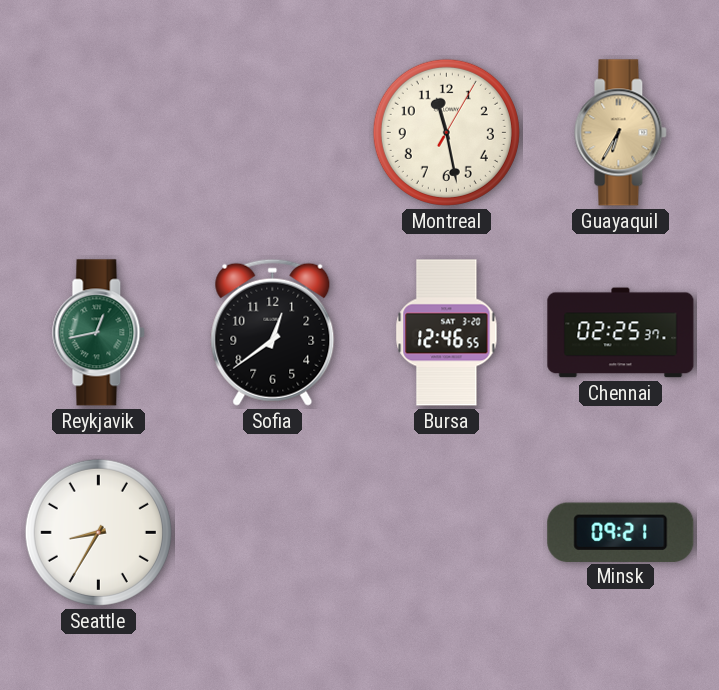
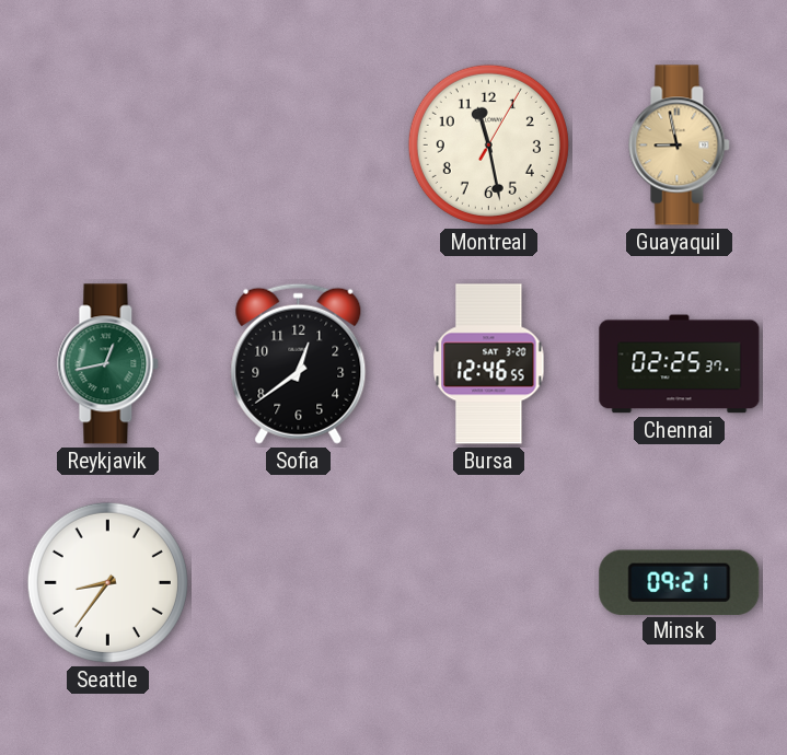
Guayaquil: 6:35 -> 8:58
Seattle: 8:35 -> 8:36
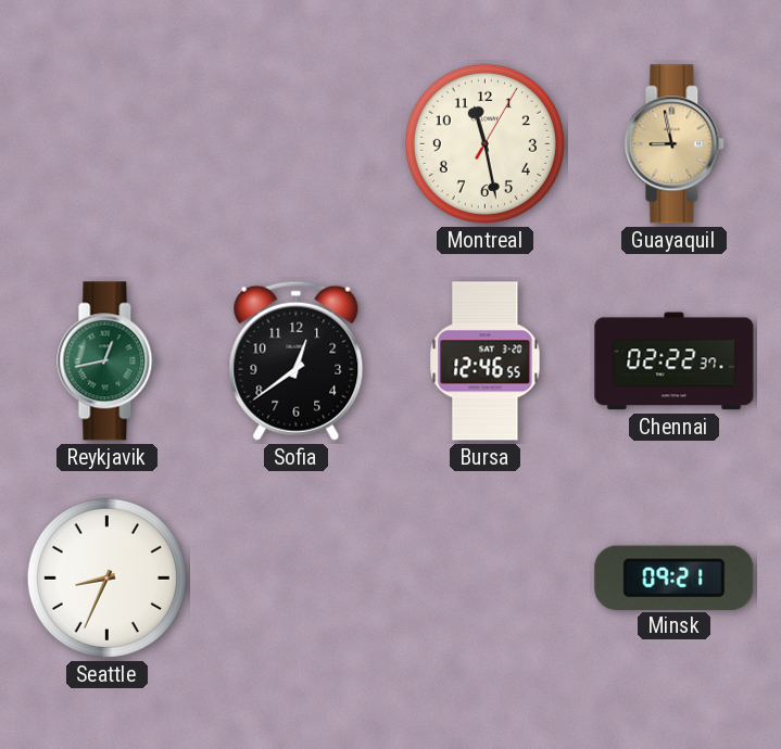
Chennai: 02:25 -> 02:22
Seattle: 8:36 -> 8:34
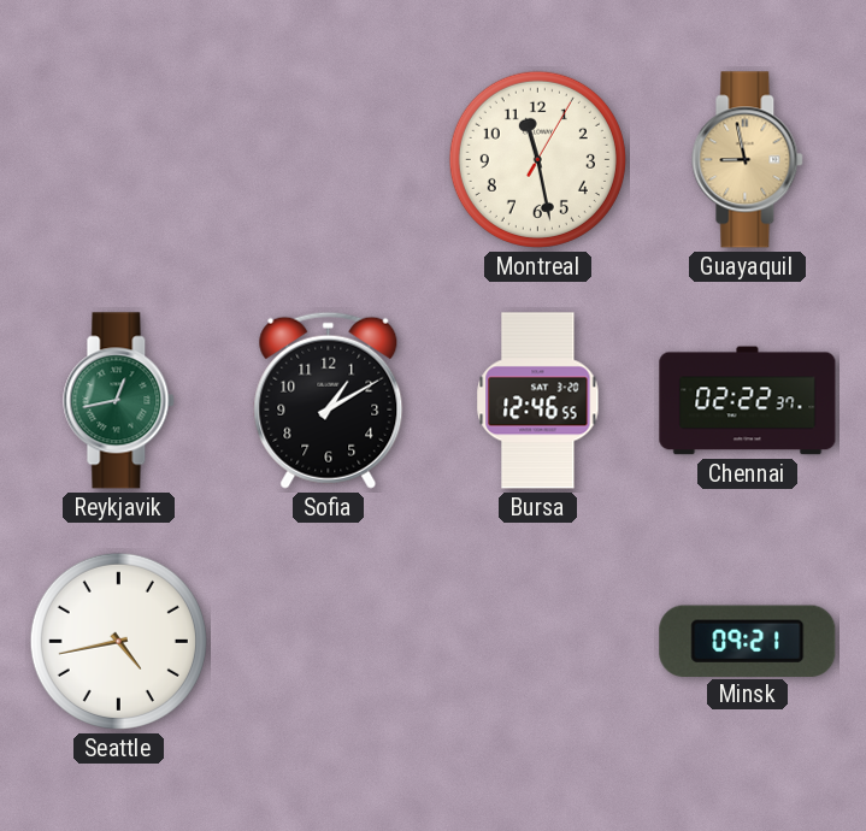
Sofia: 12:39 -> 1:10
Seattle: 8:34 -> 4:43
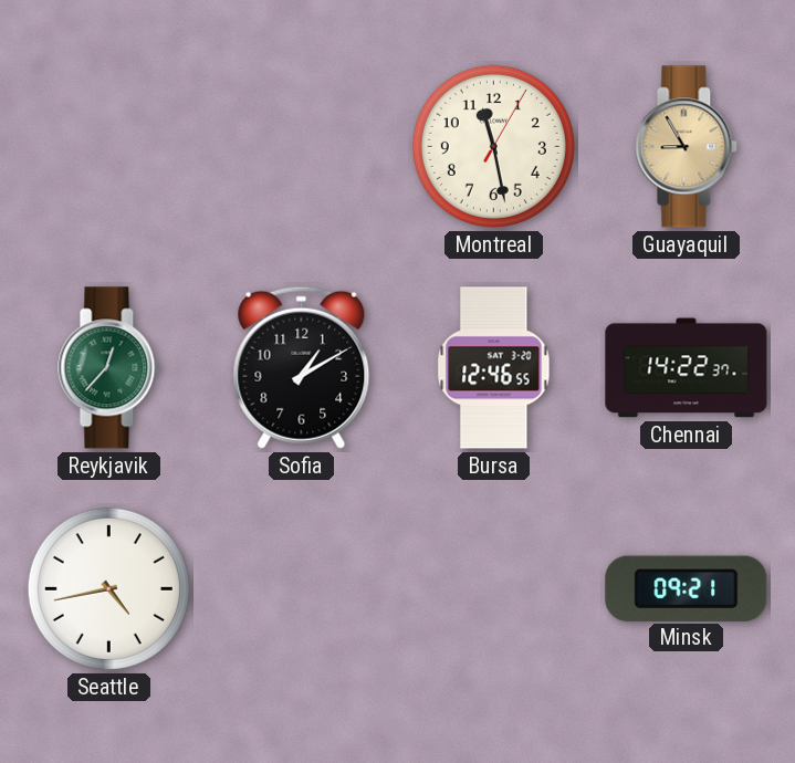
Guayaquil: 8:58 -> 8:55
Reykjavik: 12:43 -> 12:37
Chennai: 02:22 -> 14:22
